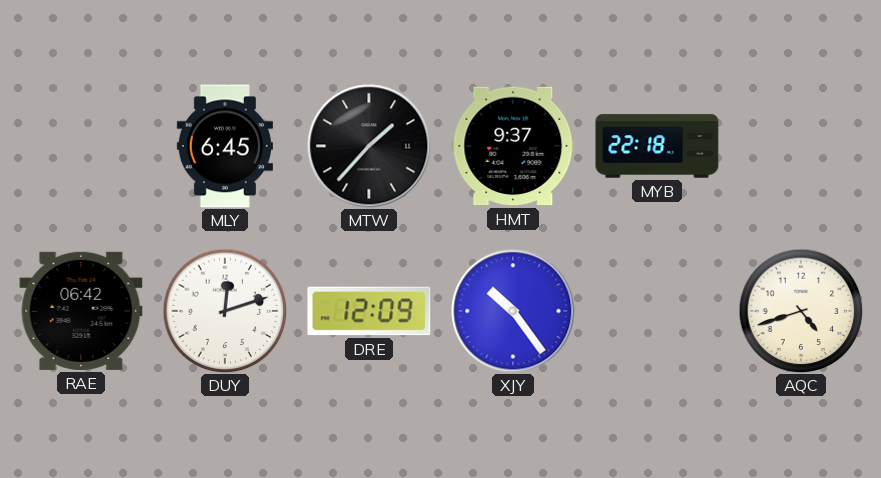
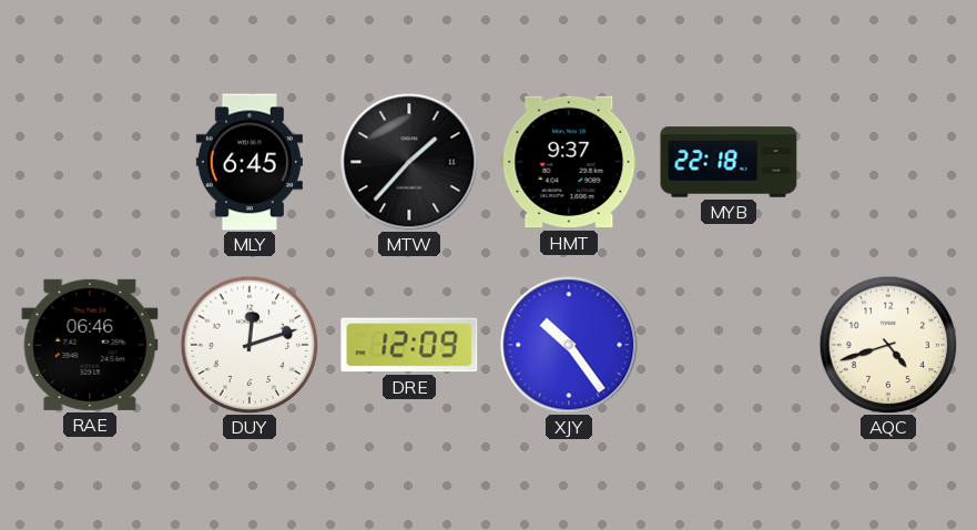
RAE: 06:42 -> 06:46
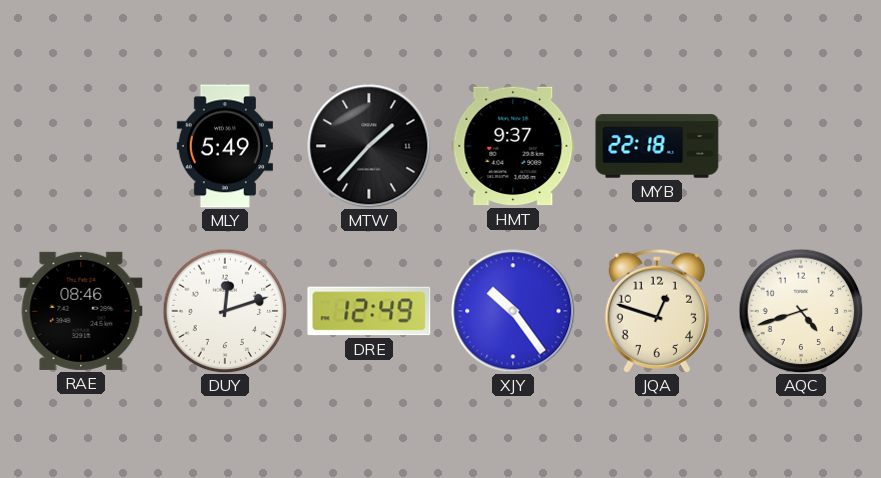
MLY: 6:45 -> 5:49
RAE: 06:46 -> 08:46
DRE: 12:09 -> 12:49
JQA: none -> 12:48
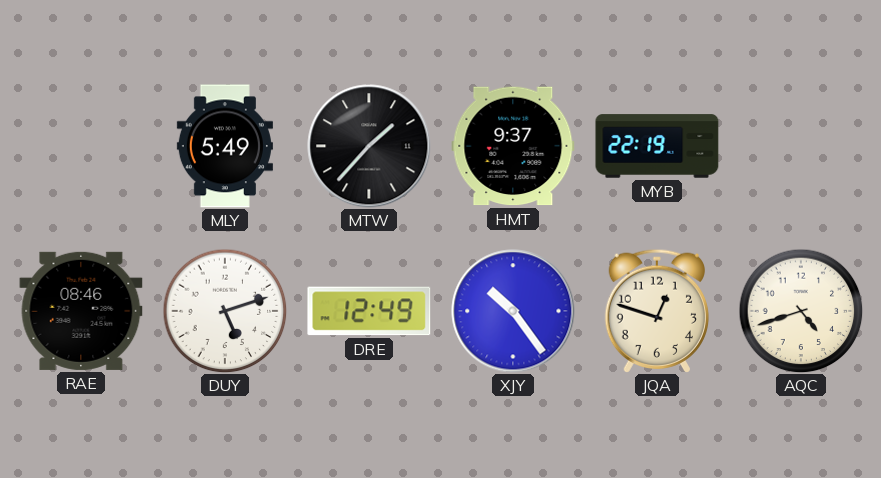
MYB: 22:18 -> 22:19
DUY: 12:12 -> 5:12
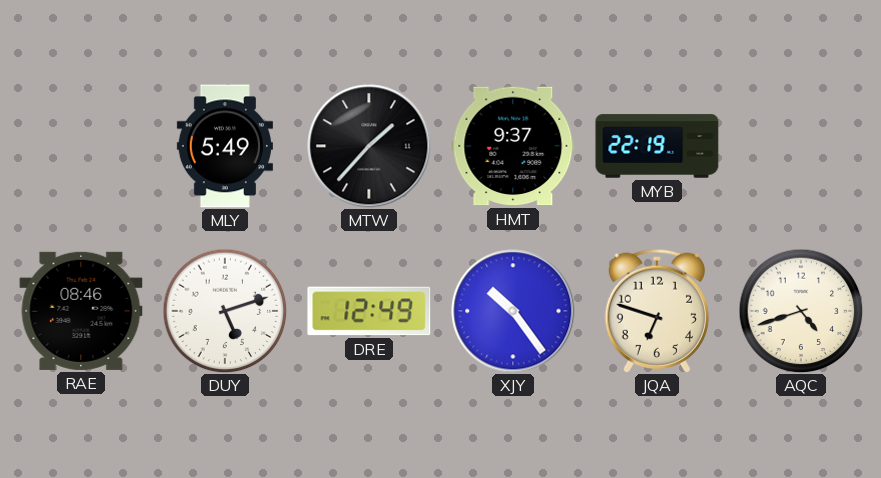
JQA: 12:48 -> 6:48
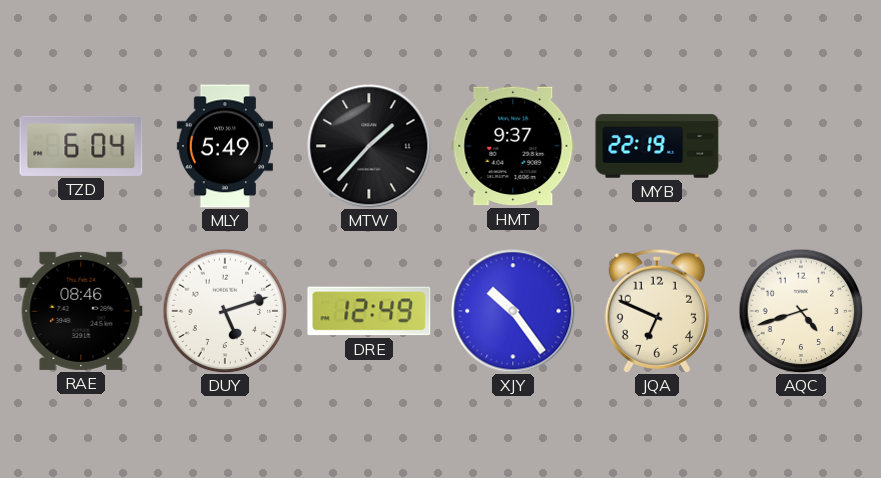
TZD: none -> 6:04
JQA: 6:48 -> 6:49
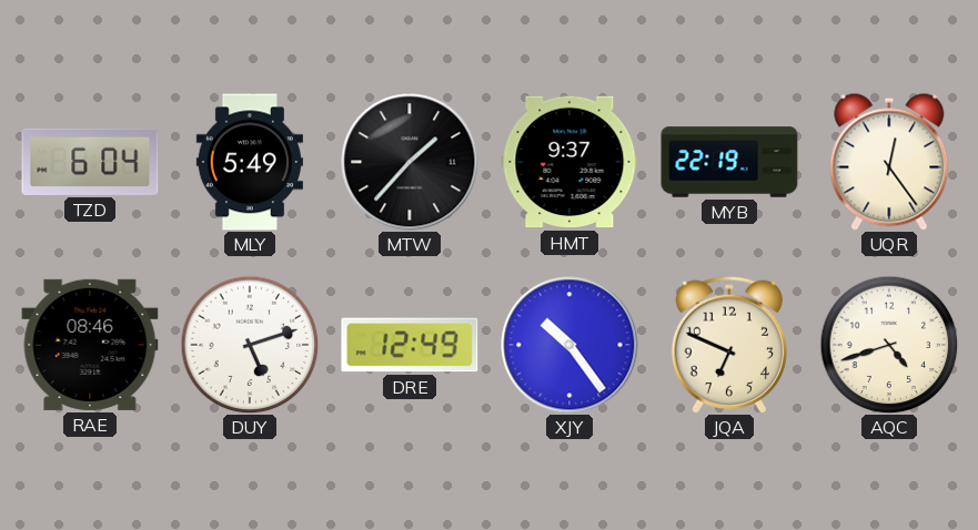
UQR: none -> 12:24
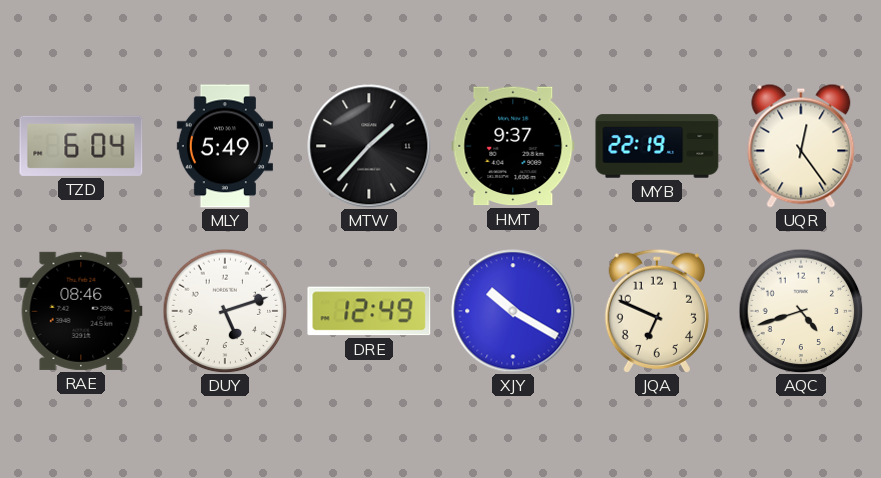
XJY: 10:24 -> 10:20
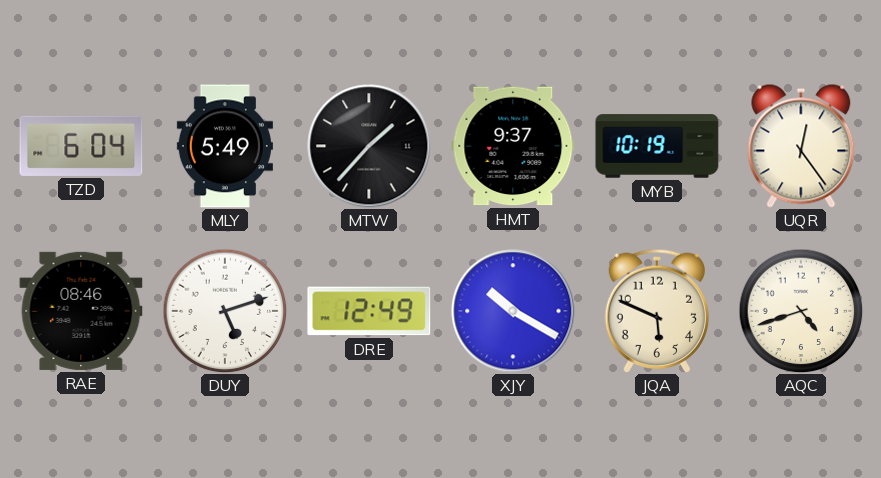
MYB: 22:19 -> 10:19
JQA: 6:49 -> 5:49
